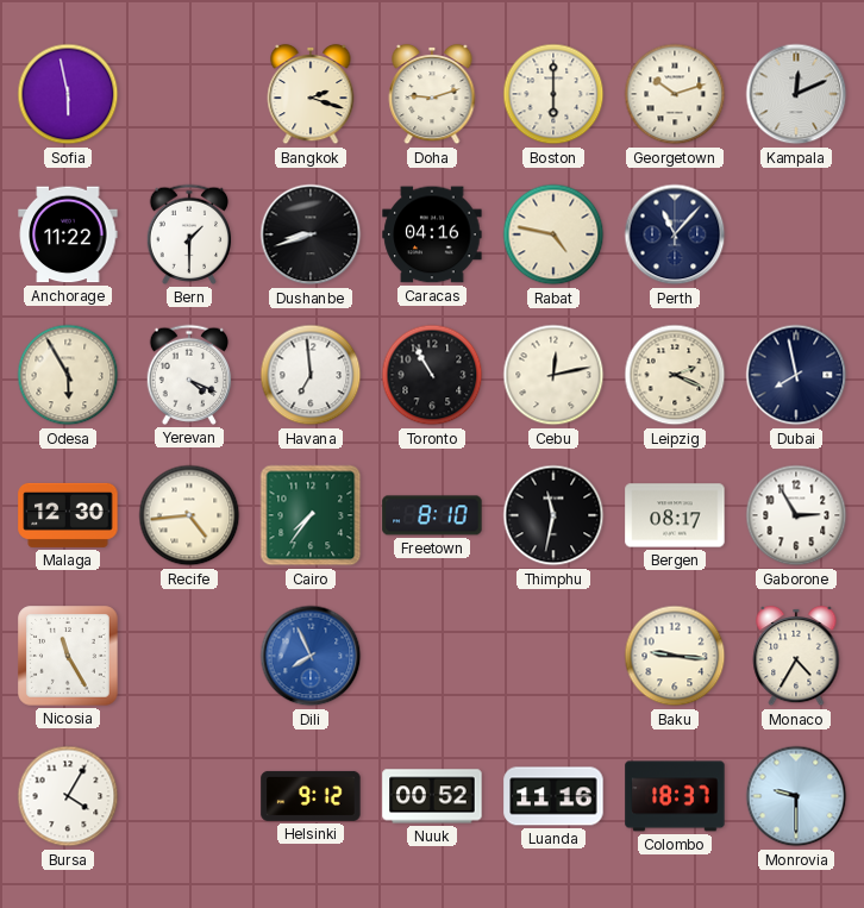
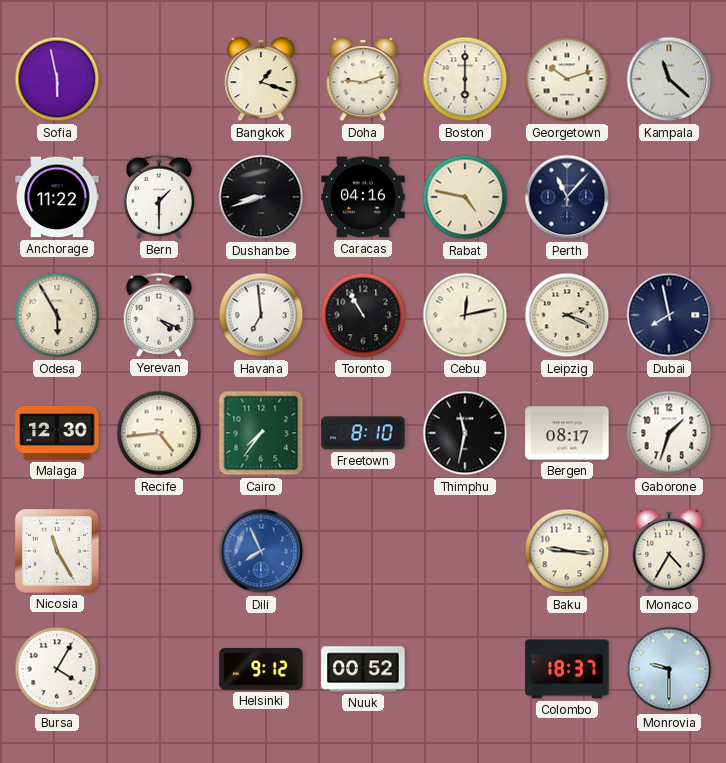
Bangkok: 2:18 -> 1:18
Kampala: 12:11 -> 11:22
Gaborone: 2:55 -> 1:33
Luanda: 11:16 -> none
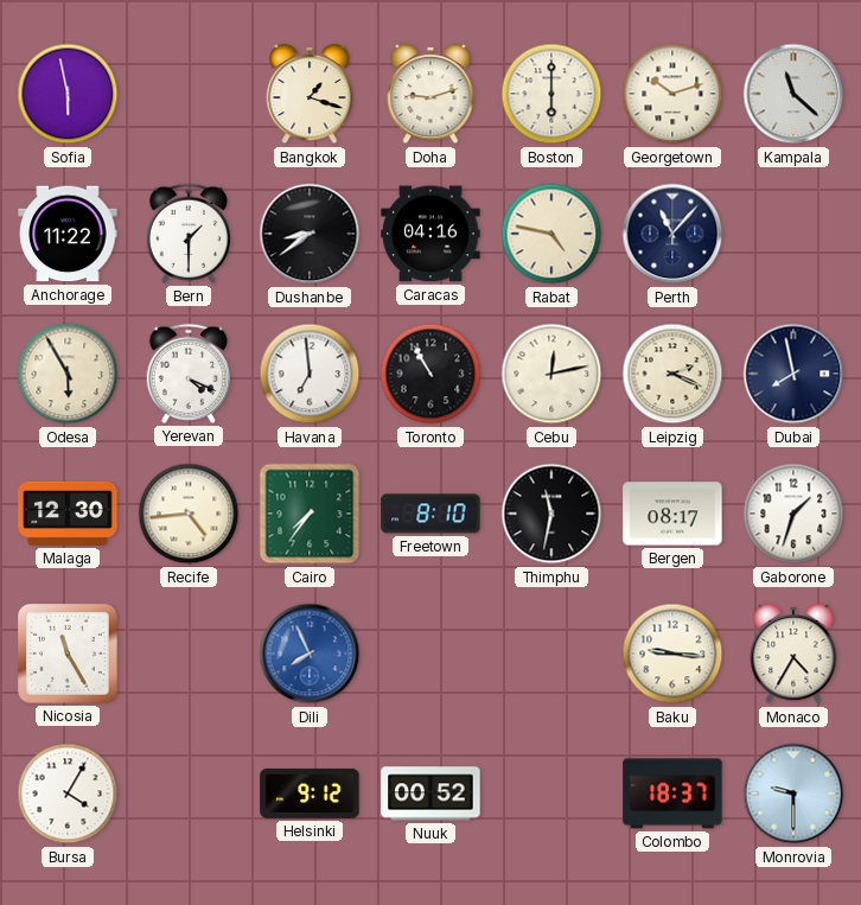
Dushanbe: 8:42 -> 8:39
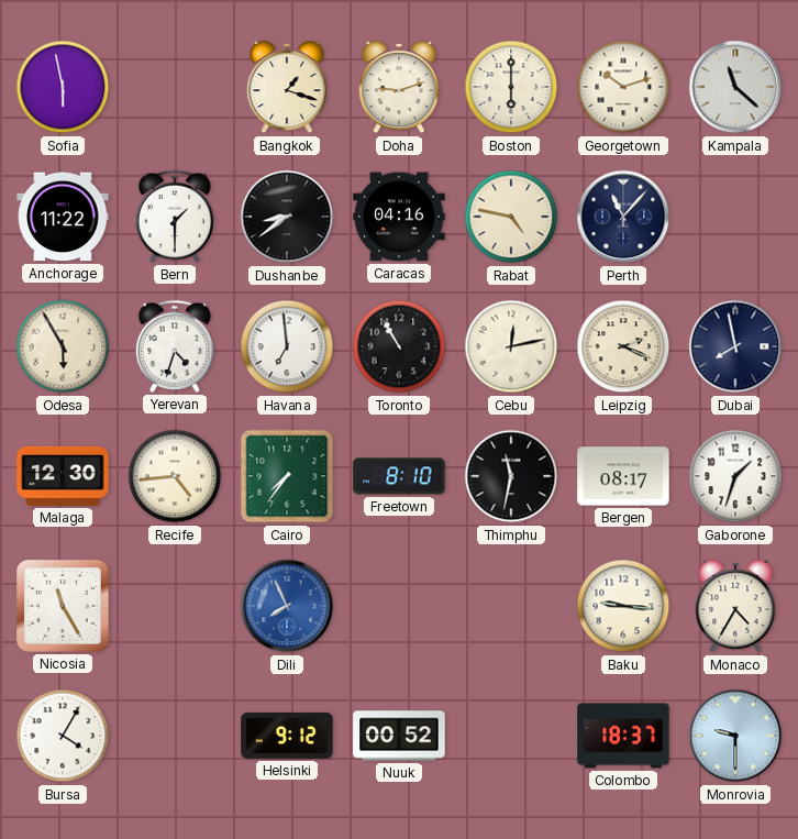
Yerevan: 4:19 -> 4:33
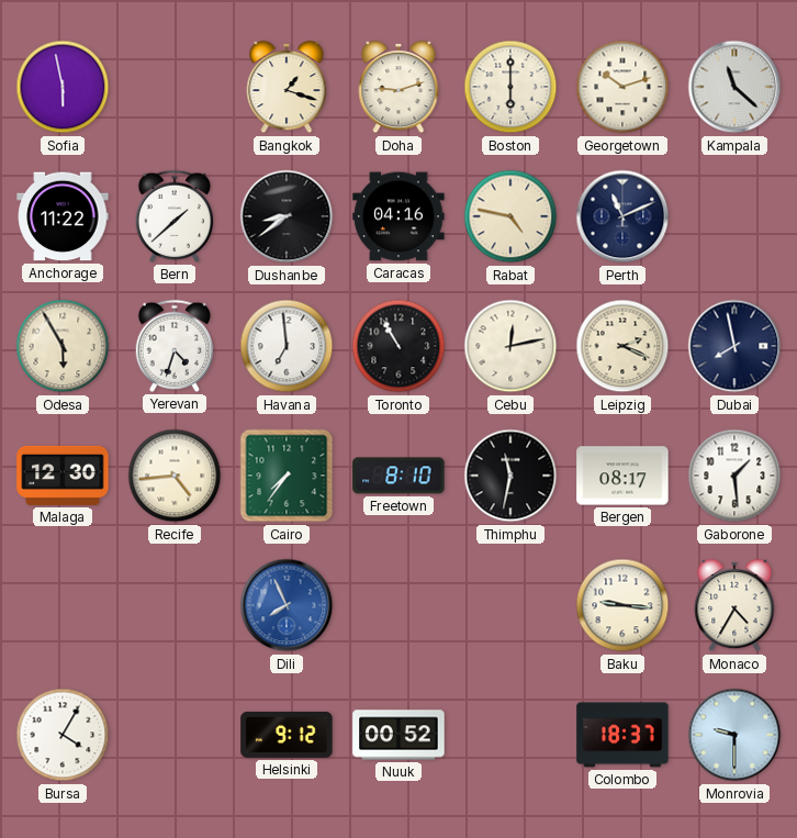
Bern: 1:30 -> 1:38
Perth: 11:07 -> 11:11
Gaborone: 1:33 -> 1:29
Nicosia: 11:25 -> none
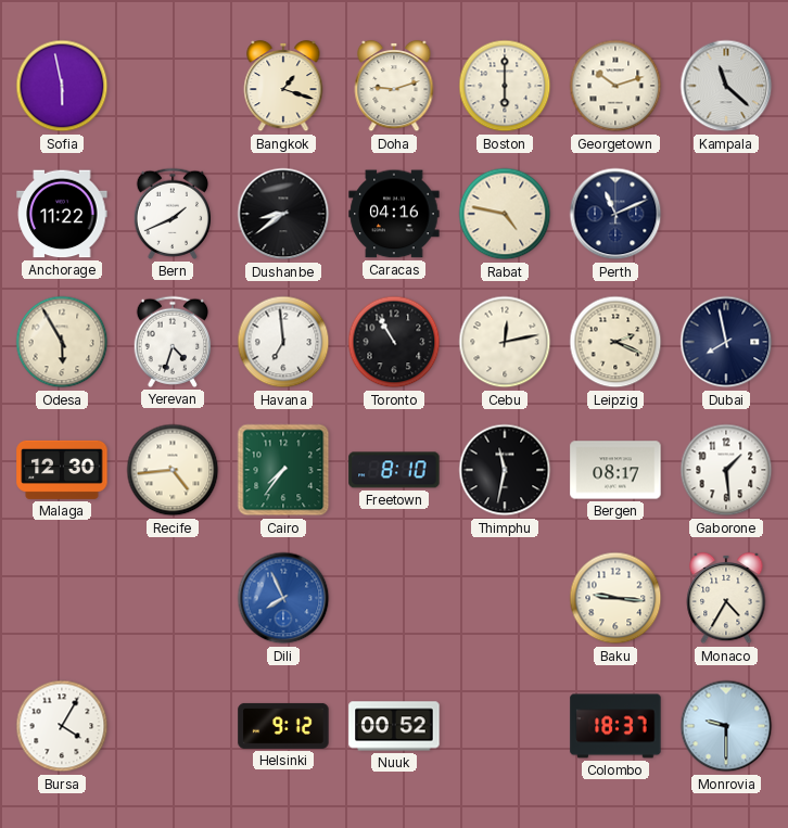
Bern: 1:38 -> 1:41
